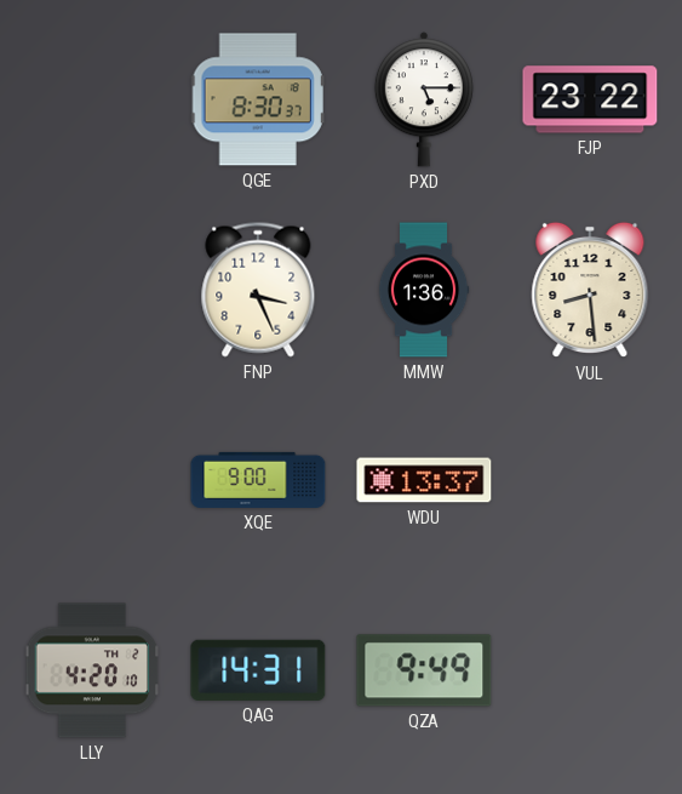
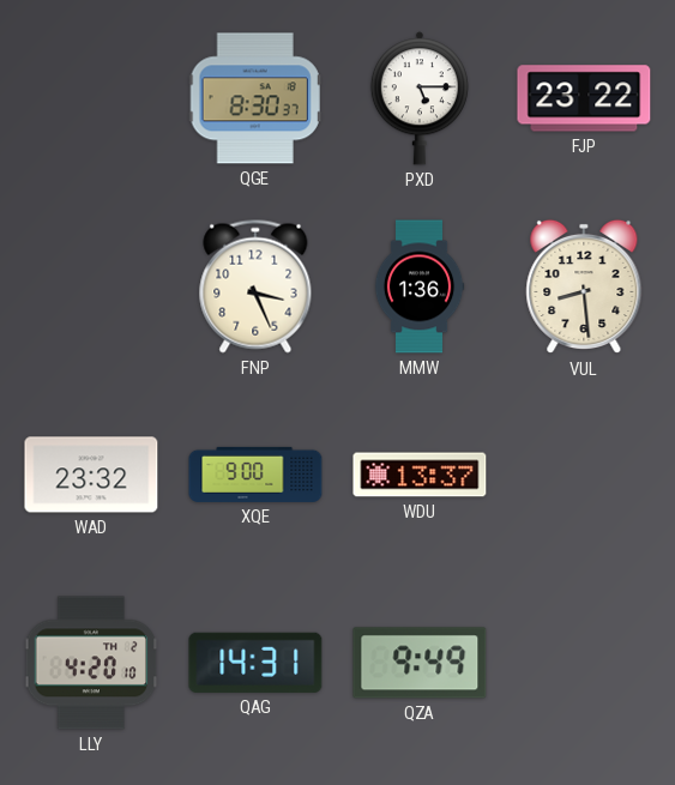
WAD: none -> 23:32
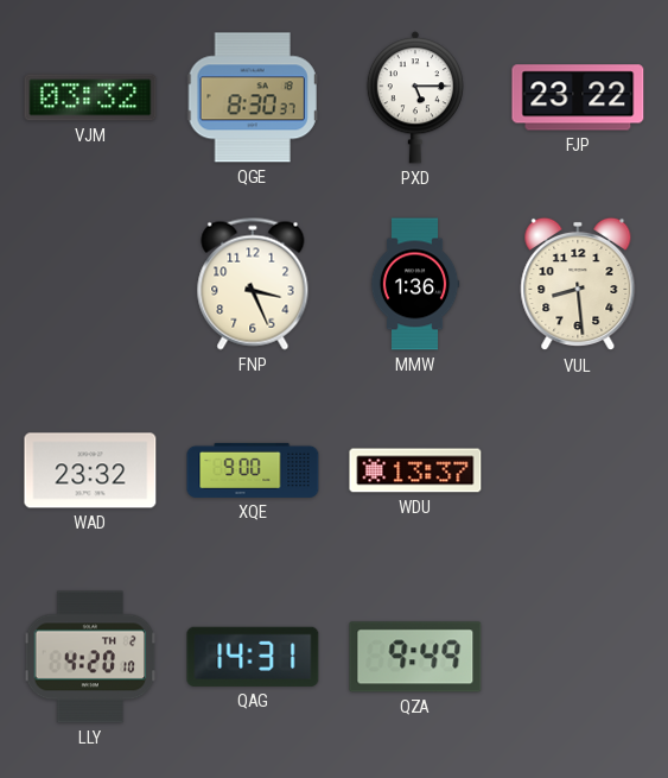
VJM: none -> 03:32
